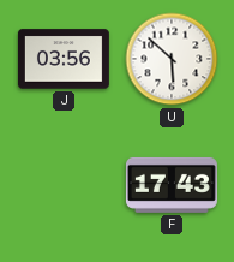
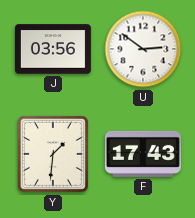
U: 5:52 -> 2:51
Y: none -> 1:31
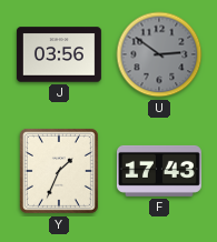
U dial: white -> grey
Y: 1:31 -> 1:34
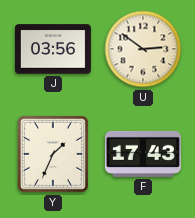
U dial: grey -> cream
